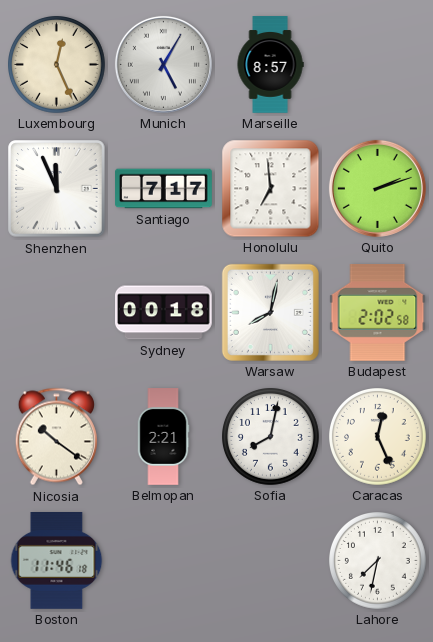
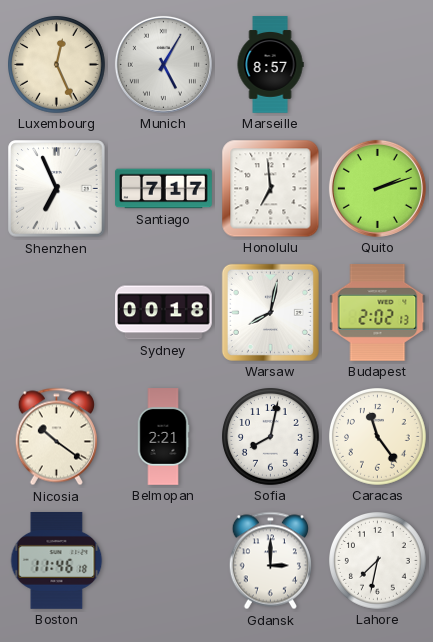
Shenzhen: 11:56 -> 6:56
Budapest: 2:02:58 -> 2:02:13
Caracas: 12:26 -> 11:24
Gdansk: none -> 3:00
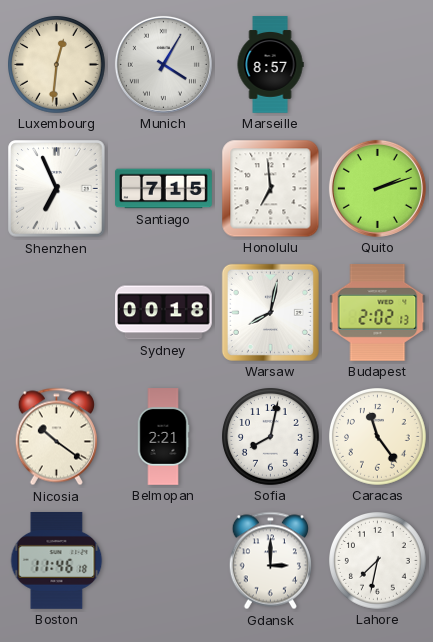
Luxembourg: 12:26 -> 12:31
Munich: 5:05 -> 4:05
Santiago: 7:17 -> 7:15
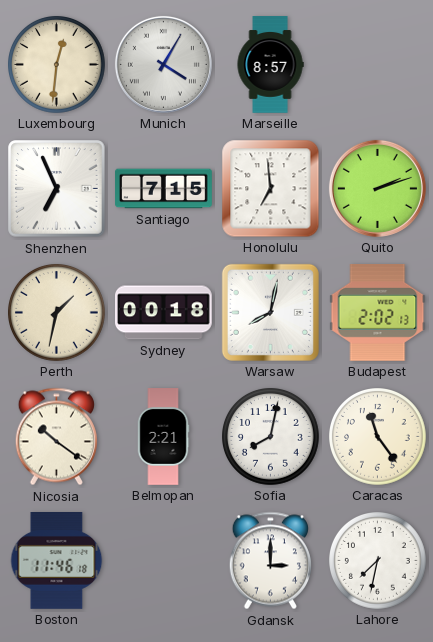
Perth: none -> 1:32
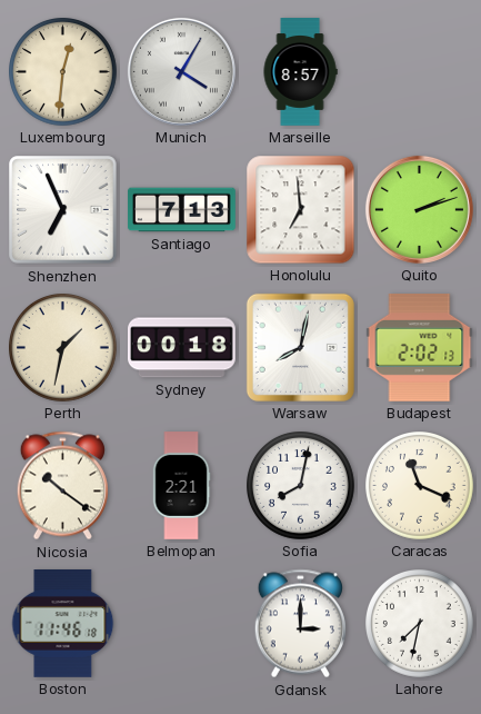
Santiago: 7:15 -> 7:13
Caracas: 11:24 -> 11:19
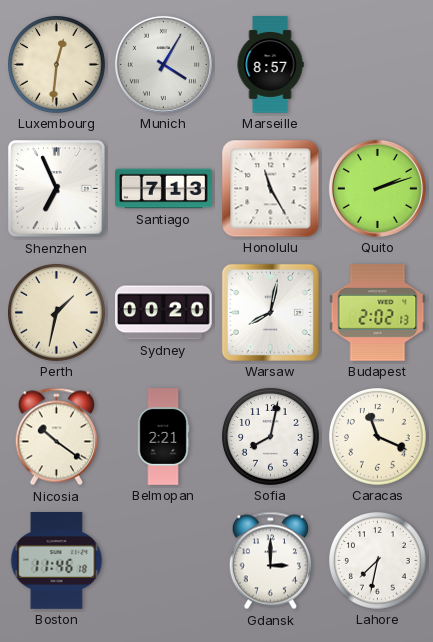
Honolulu: 6:59 -> 11:25
Sydney: 00:18 -> 00:20
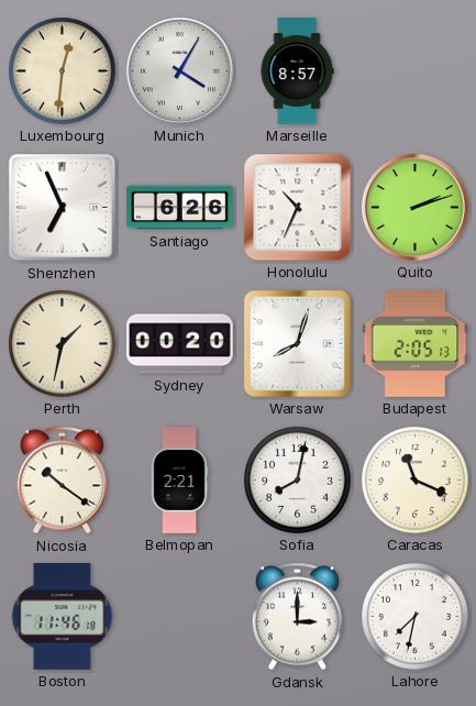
Santiago: 7:13 -> 6:26
Honolulu: 11:25 -> 10:34
Warsaw: 8:02 -> 8:03
Budapest: 2:02 -> 2:05
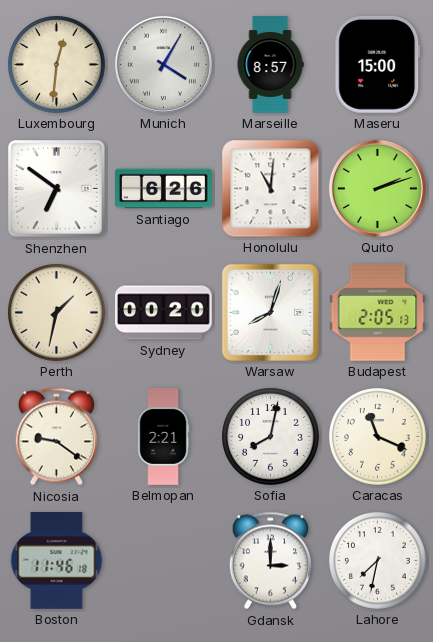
Maseru: none -> 15:00
Shenzhen: 6:56 -> 6:51
Honolulu: 10:34 -> 11:01
Nicosia: 10:21 -> 9:21
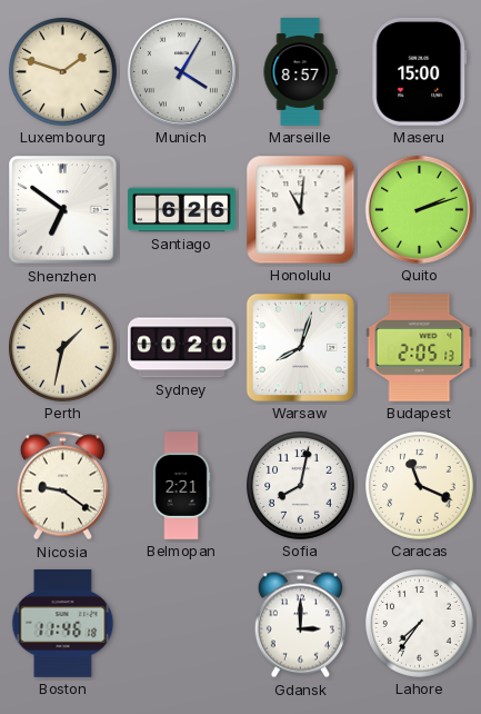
Luxembourg: 12:31 -> 1:48
Lahore: 7:32 -> 7:36
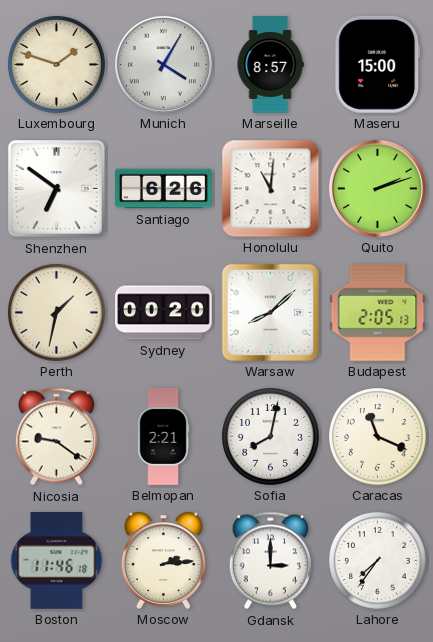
Warsaw: 8:03 -> 8:08
Moscow: none -> 2:14
